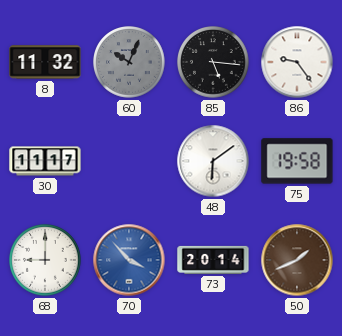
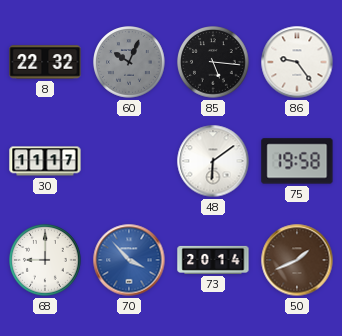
8: 11:32 -> 22:32
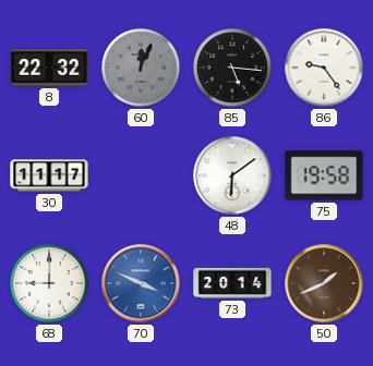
60: 10:04 -> 12:04
70: 3:53 -> 3:49
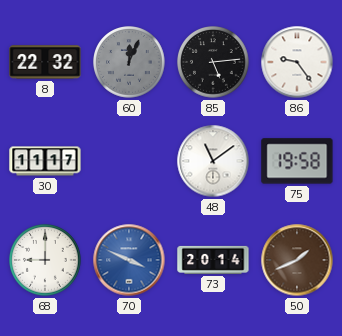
85: 5:16 -> 5:14
48: 6:09 -> 11:09
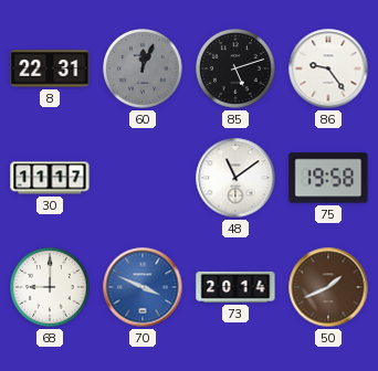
8: 22:32 -> 22:31
85: 5:14 -> 5:12
